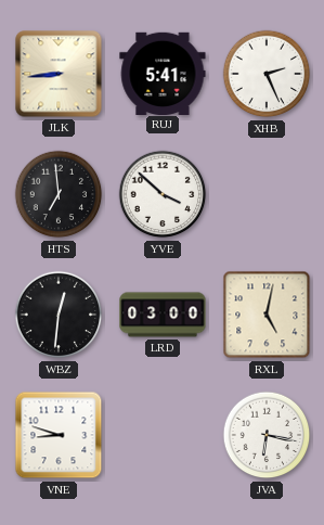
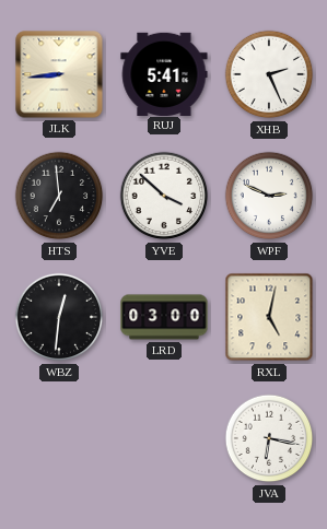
WPF: none -> 2:49
VNE: 8:48 -> none
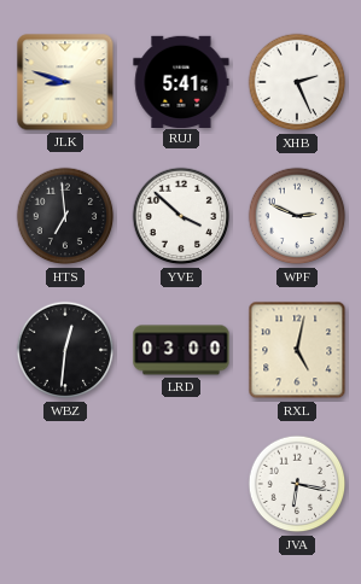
JLK: 8:44 -> 8:48
